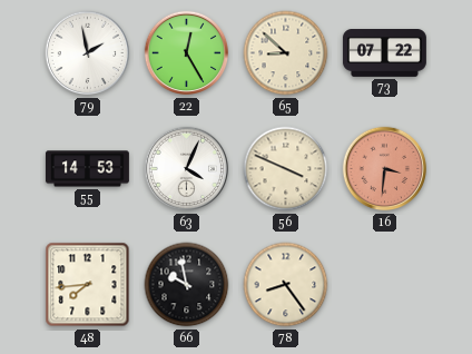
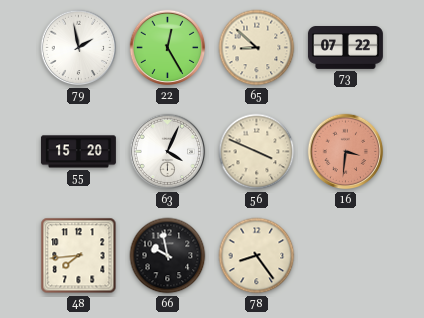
55: 14:53 -> 15:20
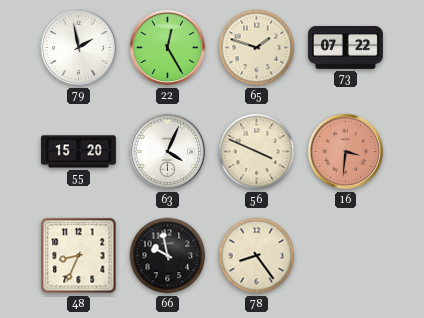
65: 8:52 -> 1:48
48: 7:44 -> 8:34
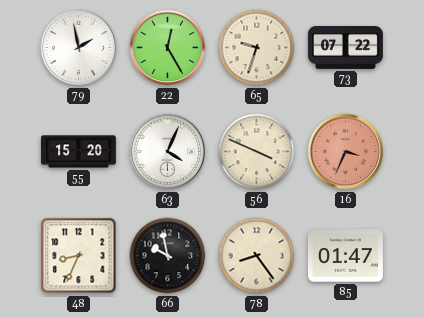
65: 1:48 -> 9:33
16: 3:31 -> 3:34
85: none -> 01:47
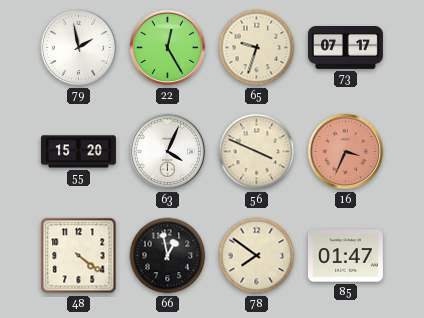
73: 07:22 -> 07:17
48: 8:34 -> 4:21
66: 9:58 -> 12:58
78: 8:24 -> 7:51
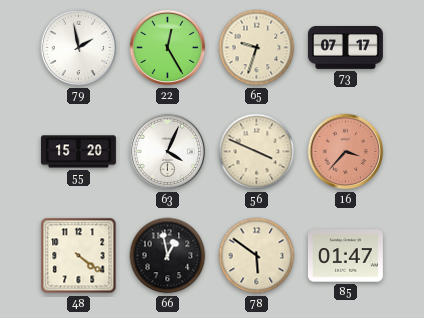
16: 3:34 -> 3:37
78: 7:51 -> 5:51
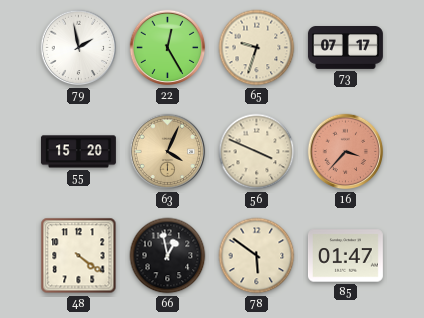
63 dial: white -> champagne
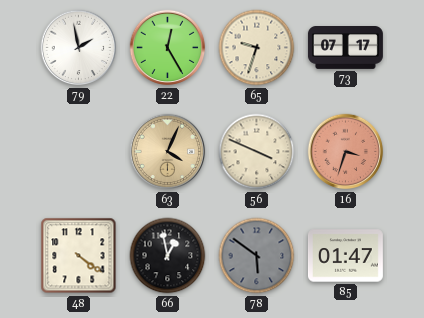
55: 15:20 -> none
16: 3:37 -> 3:33
78 dial: cream -> grey
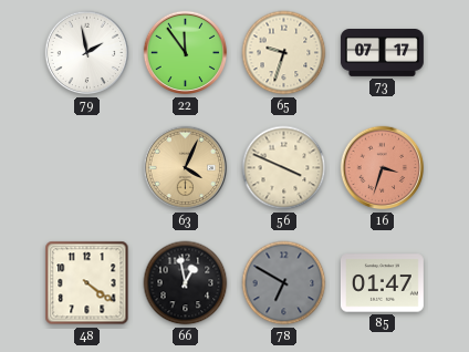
22: 12:25 -> 11:54
78: 5:51 -> 6:50
